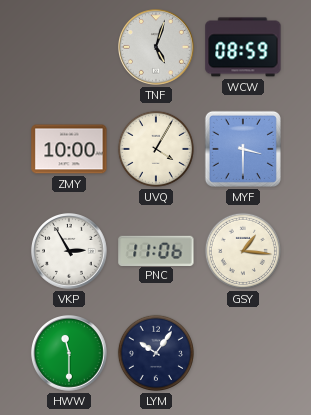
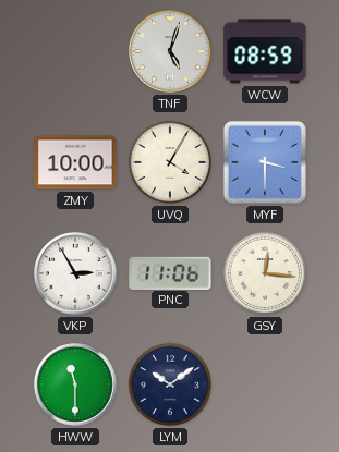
GSY: 1:16 -> 12:16
LYM: 10:06 -> 10:09
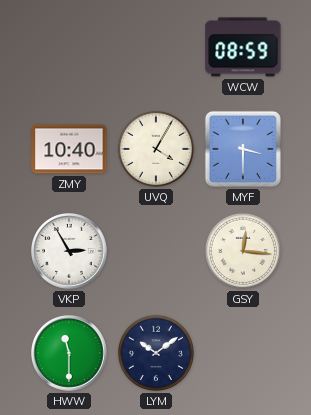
TNF: 5:03 -> none
ZMY: 10:00 -> 10:40
PNC: 11:06 -> none
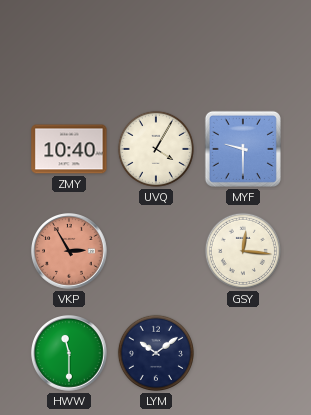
WCW: 08:59 -> none
MYF: 3:30 -> 9:30
VKP dial: white -> salmon
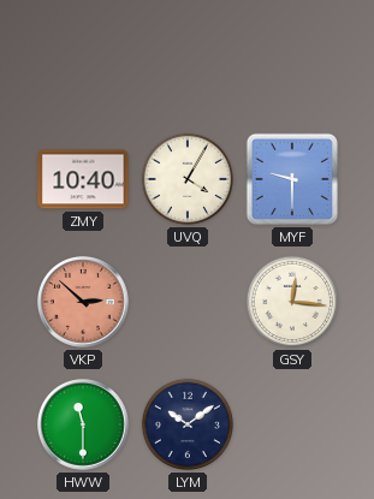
VKP: 2:55 -> 2:52
